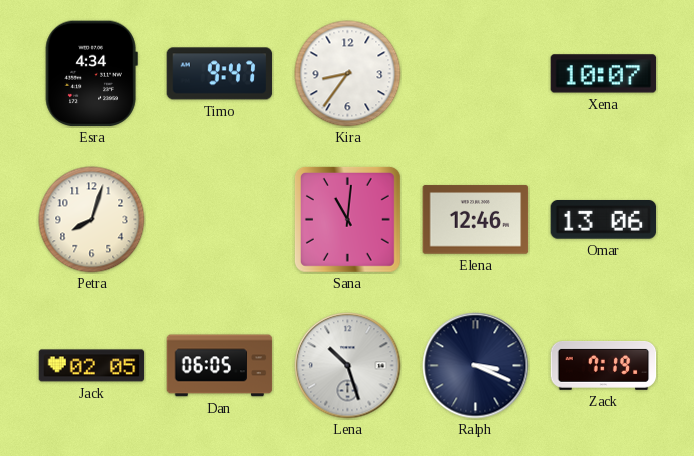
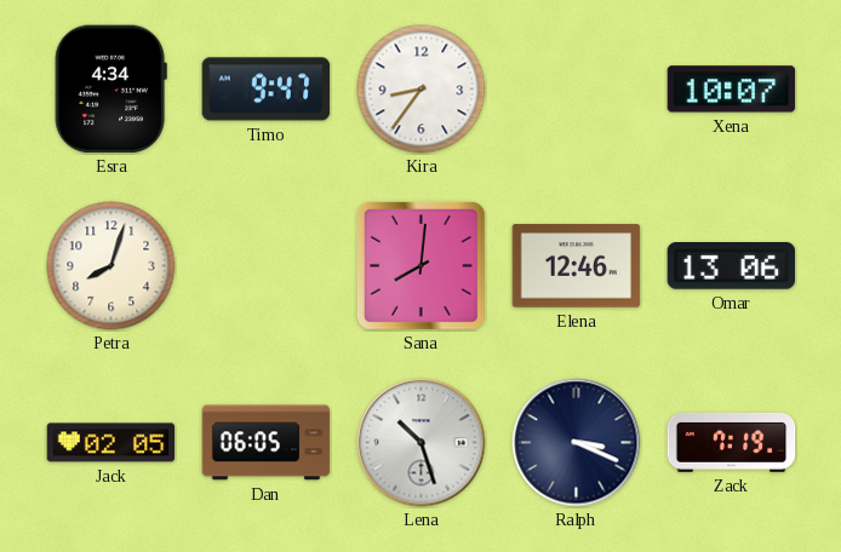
Sana: 11:01 -> 8:01
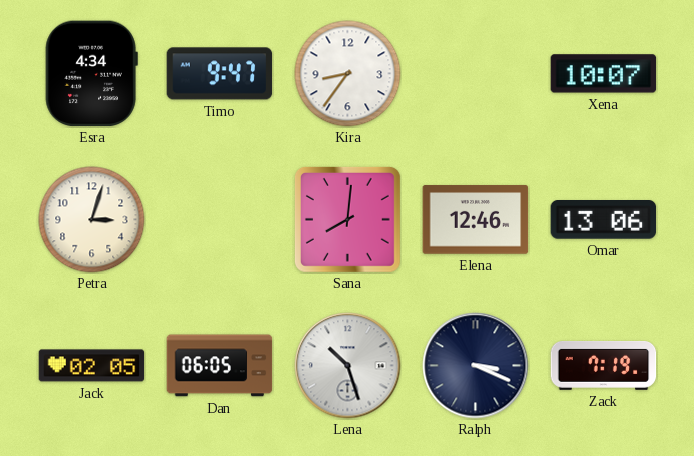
Petra: 8:03 -> 3:03
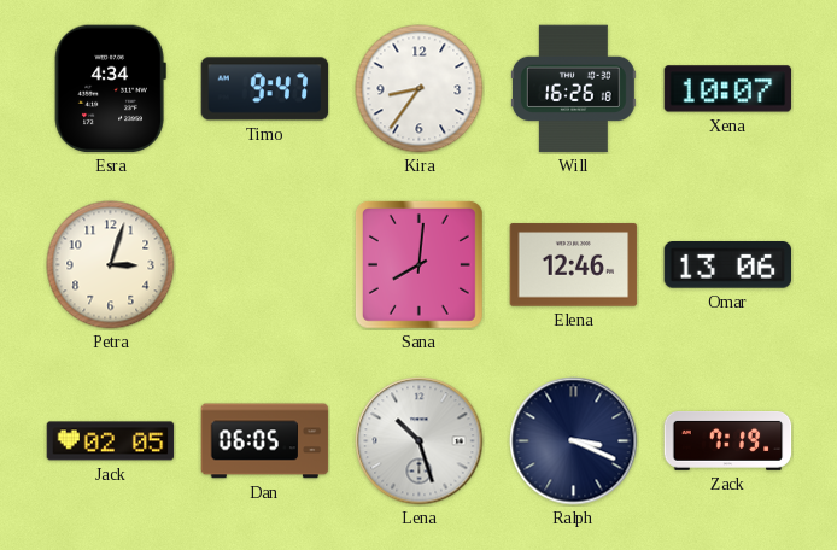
Will: none -> 16:26
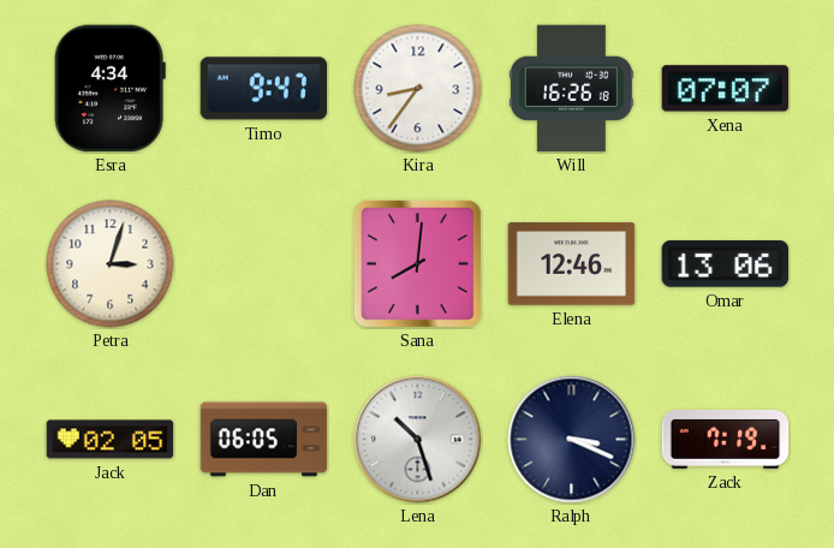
Xena: 10:07 -> 07:07
